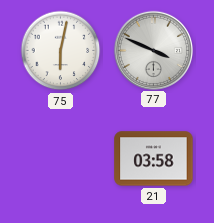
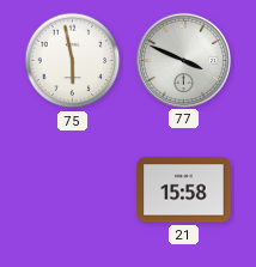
75: 6:02 -> 5:58
21: 03:58 -> 15:58
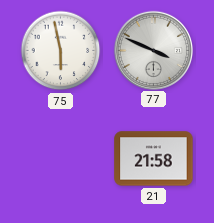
21: 15:58 -> 21:58
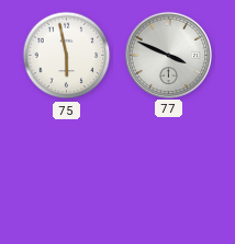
21: 21:58 -> none
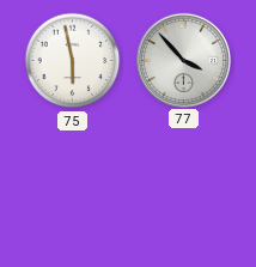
77: 3:49 -> 3:53
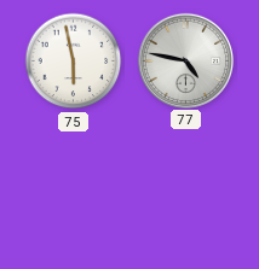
77: 3:53 -> 4:47
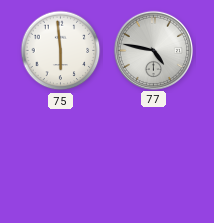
75: 5:58 -> 5:59
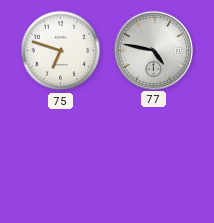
75: 5:59 -> 6:48
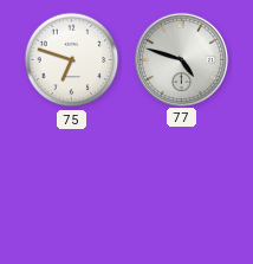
77: 4:47 -> 4:48
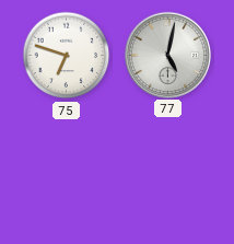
77: 4:48 -> 5:02
